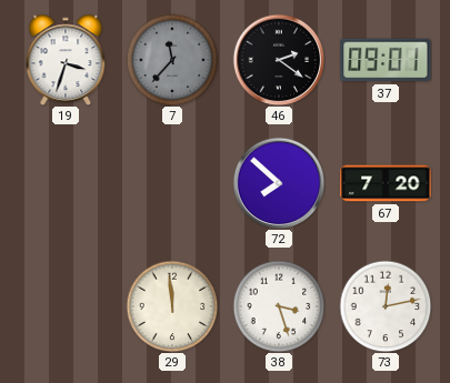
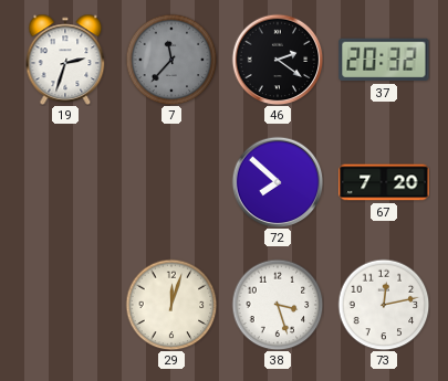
19: 3:33 -> 2:33
37: 09:01 -> 20:32
29: 11:59 -> 12:03
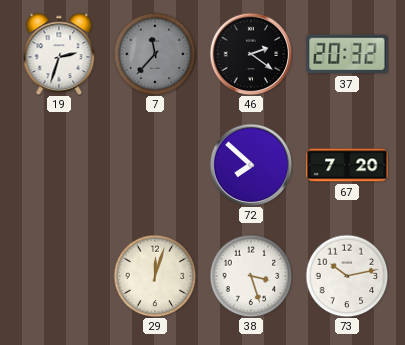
73: 12:13 -> 10:13
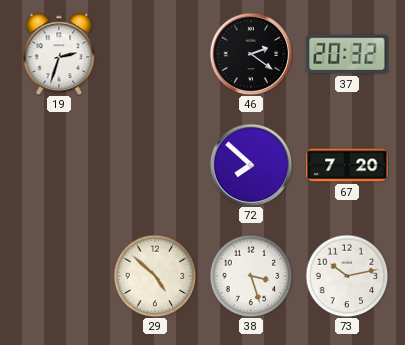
7: 11:37 -> none
29: 12:03 -> 4:52
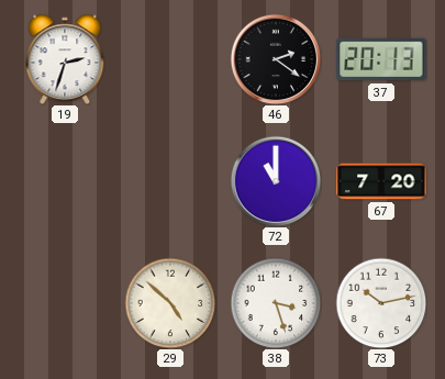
37: 20:32 -> 20:13
72: 7:52 -> 11:00
